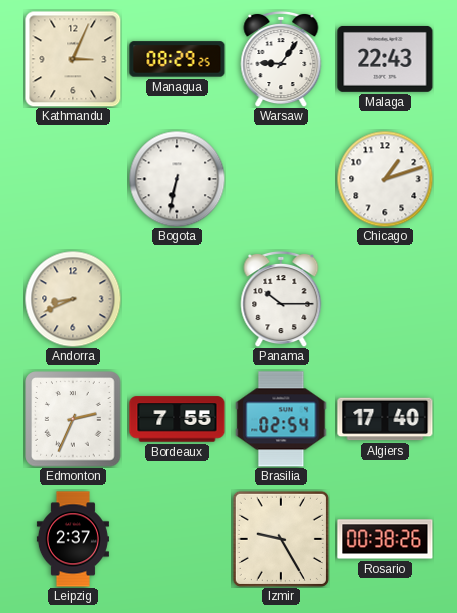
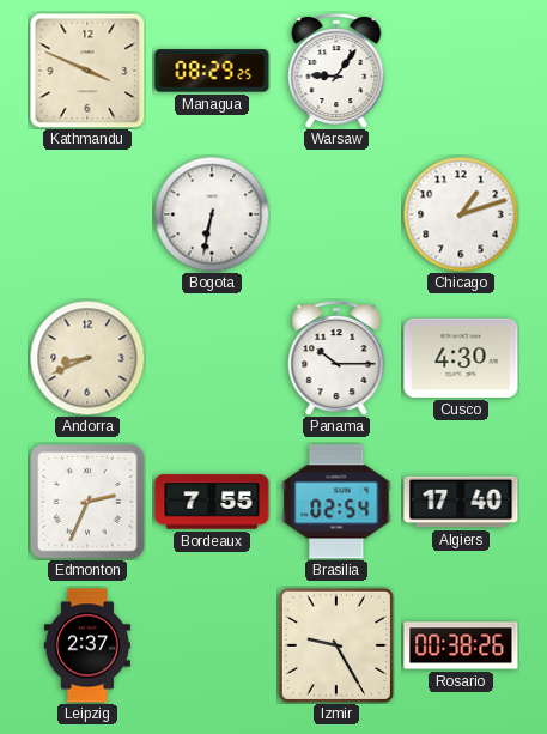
Kathmandu: 3:04 -> 3:49
Malaga: 22:43 -> none
Cusco: none -> 4:30
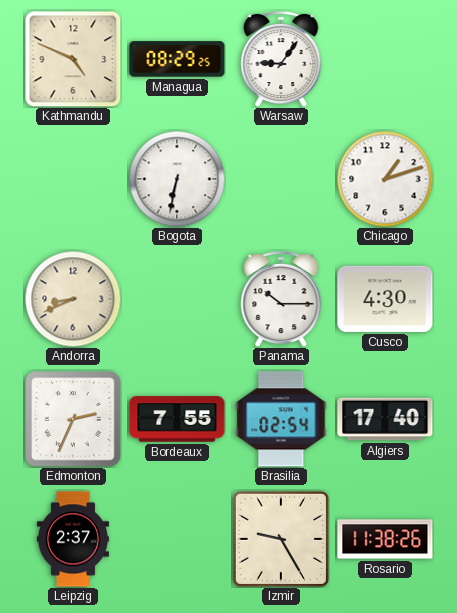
Kathmandu: 3:49 -> 4:49
Rosario: 00:38 -> 11:38
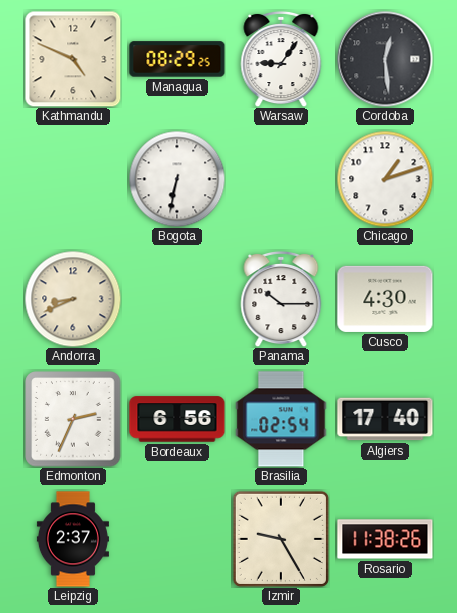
Cordoba: none -> 12:29
Bordeaux: 7:55 -> 6:56
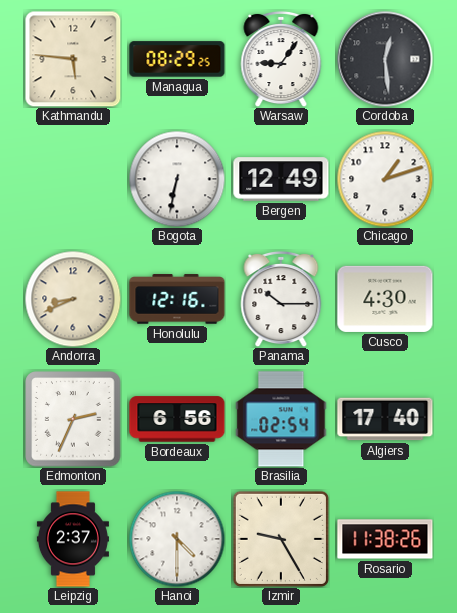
Kathmandu: 4:49 -> 5:46
Bergen: none -> 12:49
Honolulu: none -> 12:16
Hanoi: none -> 4:30
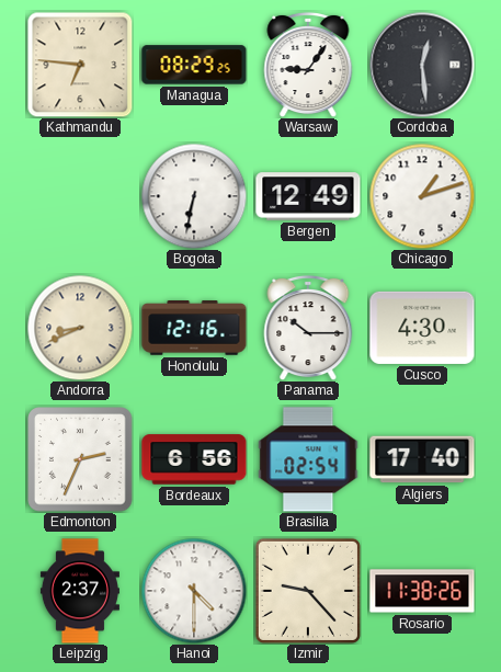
Kathmandu: 5:46 -> 6:46
Izmir: 9:25 -> 9:23
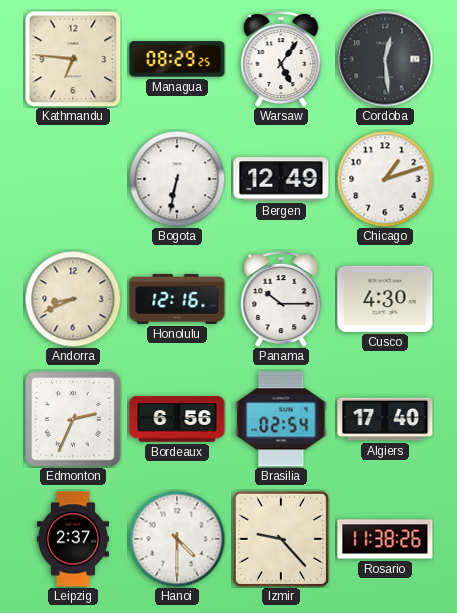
Warsaw: 9:06 -> 5:06
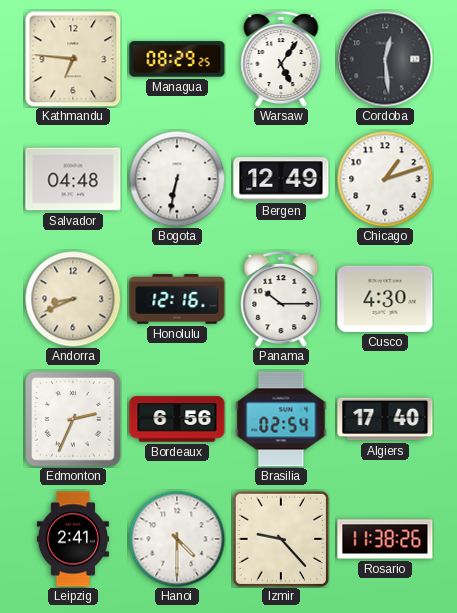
Salvador: none -> 04:48
Leipzig: 2:37 -> 2:41
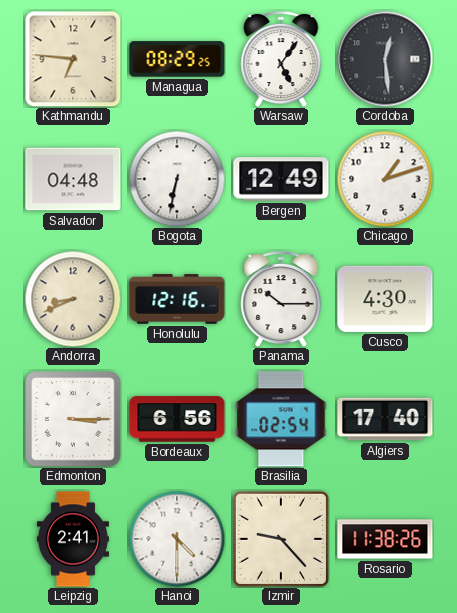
Edmonton: 2:34 -> 3:15
